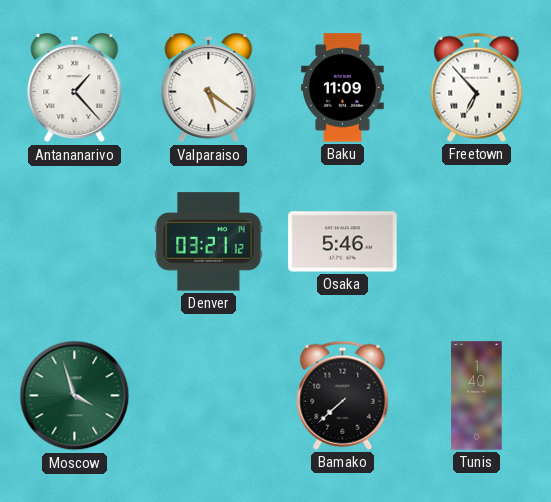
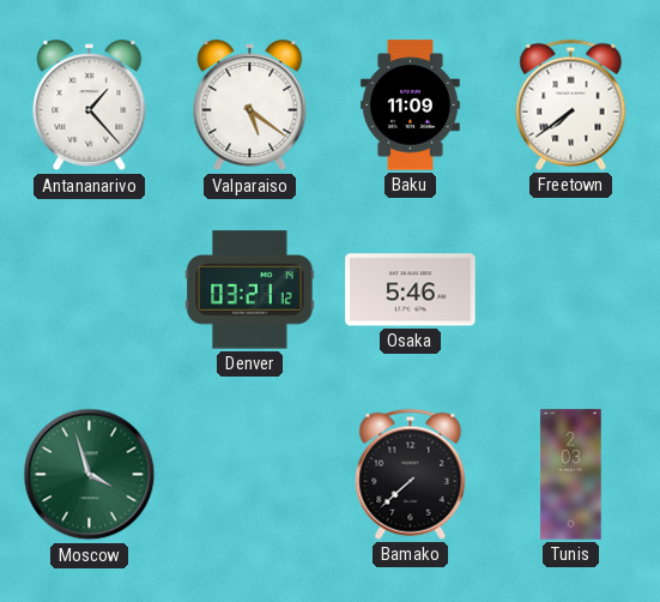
Freetown: 6:53 -> 7:39
Tunis: 1:40 -> 2:03
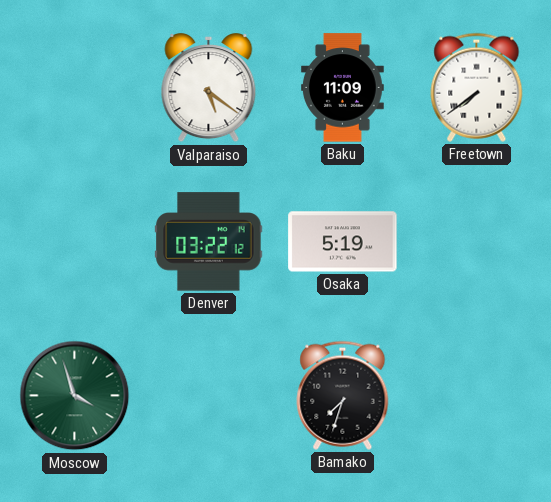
Antananarivo: 1:23 -> none
Denver: 03:21 -> 03:22
Osaka: 5:46 -> 5:19
Bamako: 7:38 -> 7:33
Tunis: 2:03 -> none
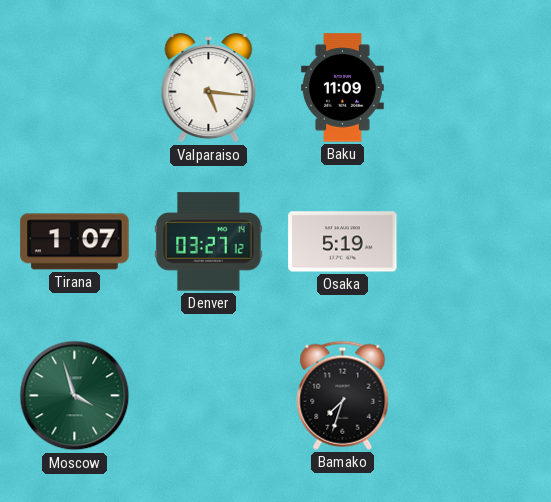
Valparaiso: 5:21 -> 5:16
Freetown: 7:39 -> none
Tirana: none -> 1:07
Denver: 03:22 -> 03:27
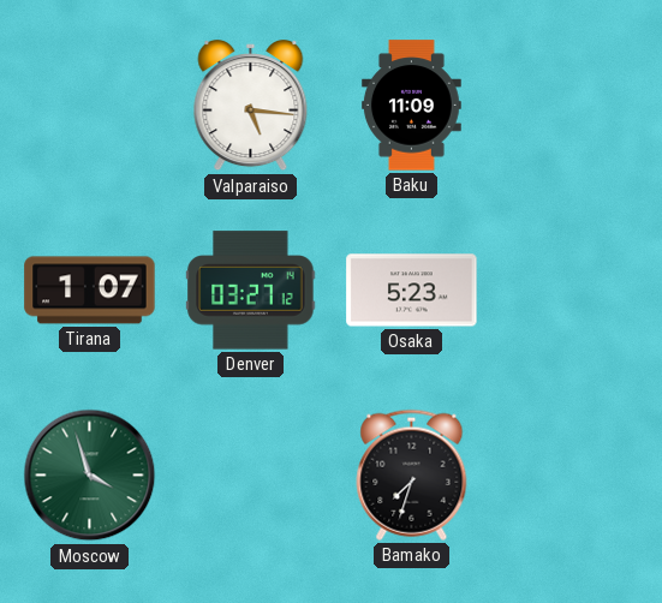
Osaka: 5:19 -> 5:23
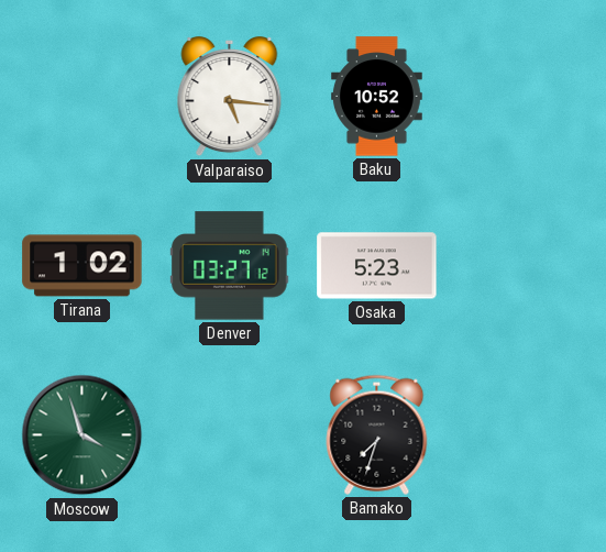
Baku: 11:09 -> 10:52
Tirana: 1:07 -> 1:02
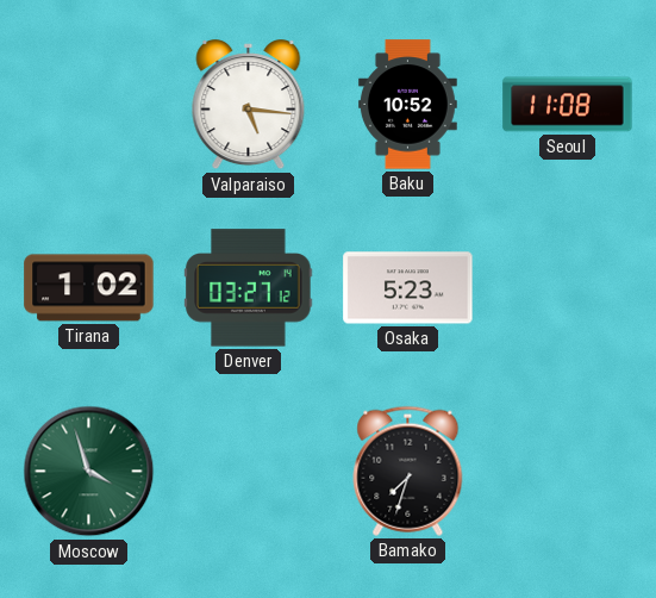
Seoul: none -> 11:08
